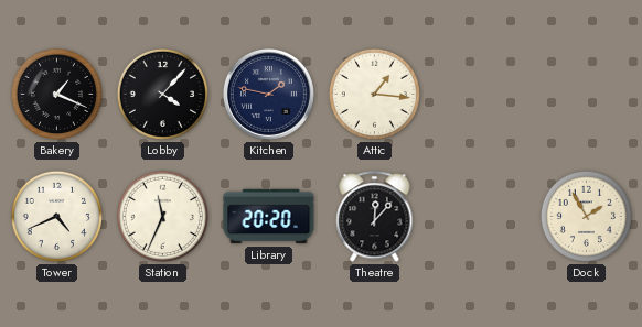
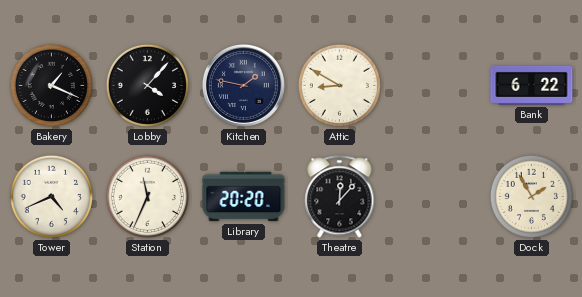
Attic: 1:16 -> 8:50
Bank: none -> 6:22
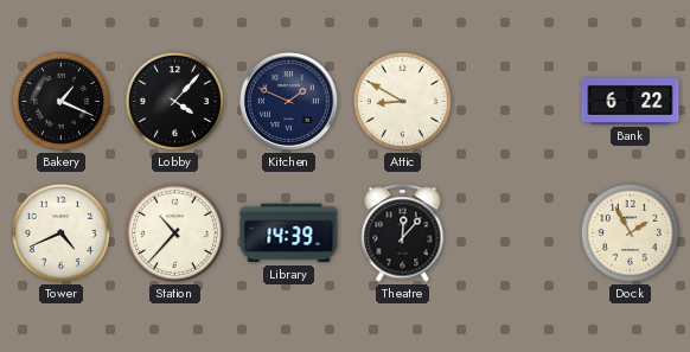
Kitchen: 1:47 -> 1:49
Station: 11:34 -> 10:37
Library: 20:20 -> 14:39
